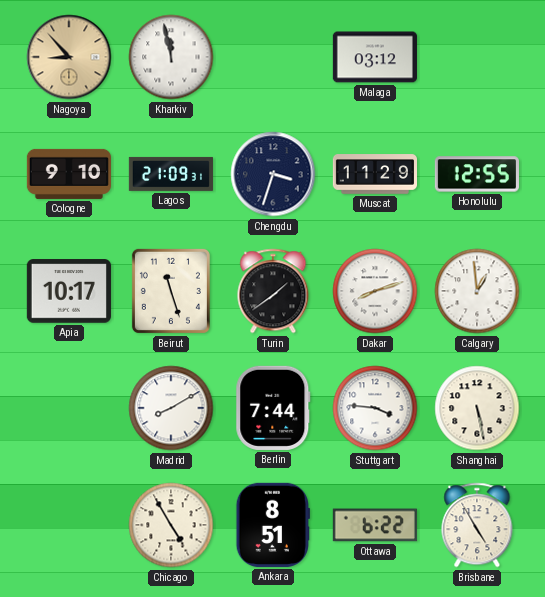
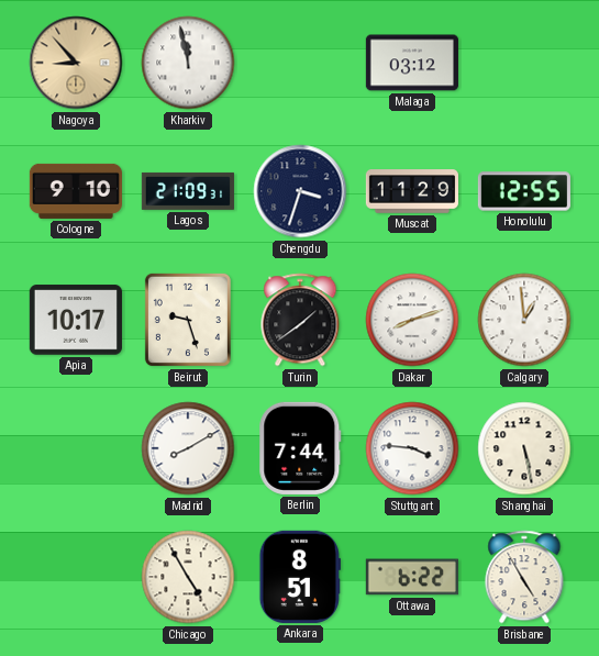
Beirut: 11:27 -> 9:27
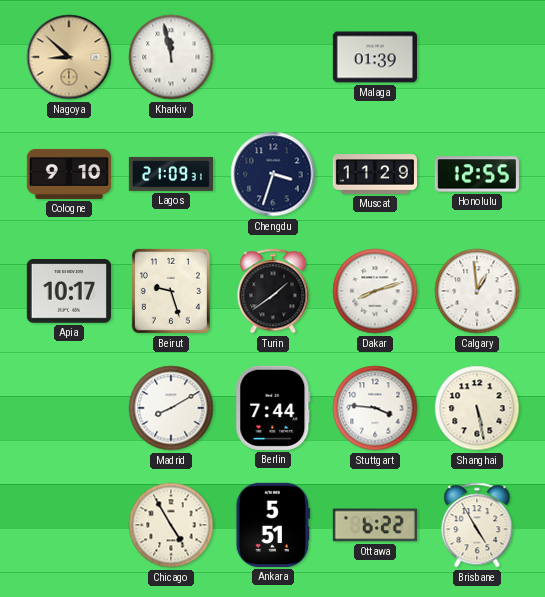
Nagoya: 8:53 -> 8:52
Malaga: 03:12 -> 01:39
Ankara: 8:51 -> 5:51
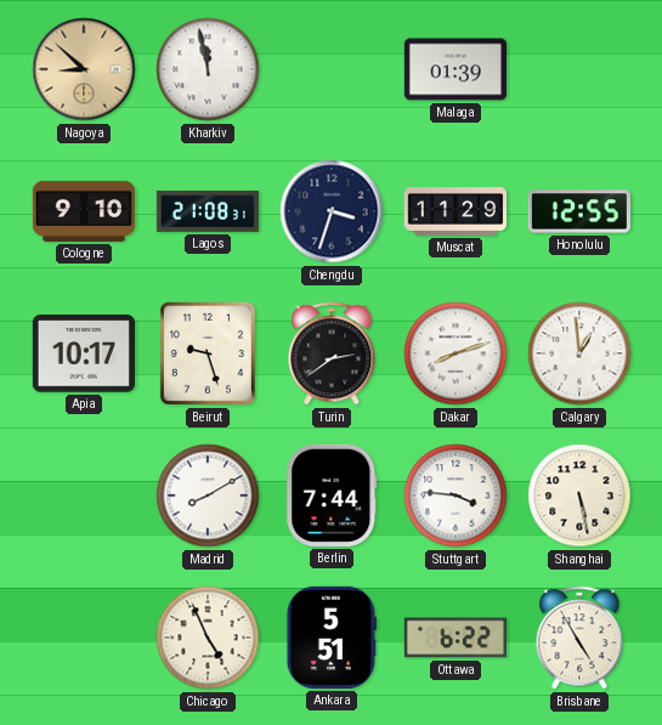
Lagos: 21:09 -> 21:08
Turin: 1:39 -> 2:39
Chicago: 4:55 -> 4:56
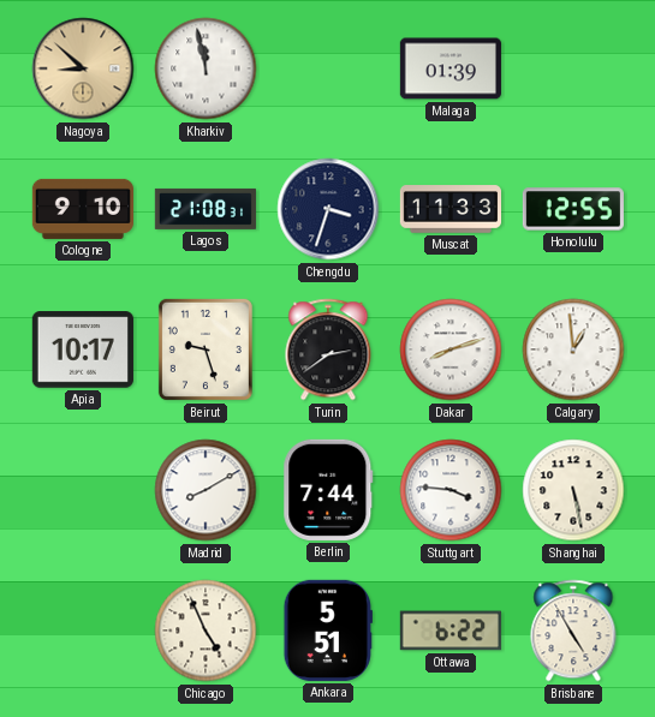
Muscat: 11:29 -> 11:33
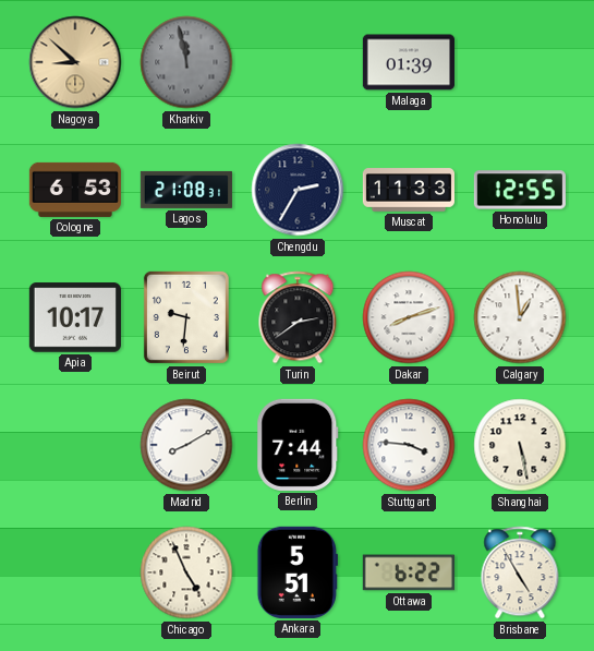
Kharkiv dial: white -> grey
Cologne: 9:10 -> 6:53
Chengdu: 3:33 -> 2:35
Beirut: 9:27 -> 9:31
